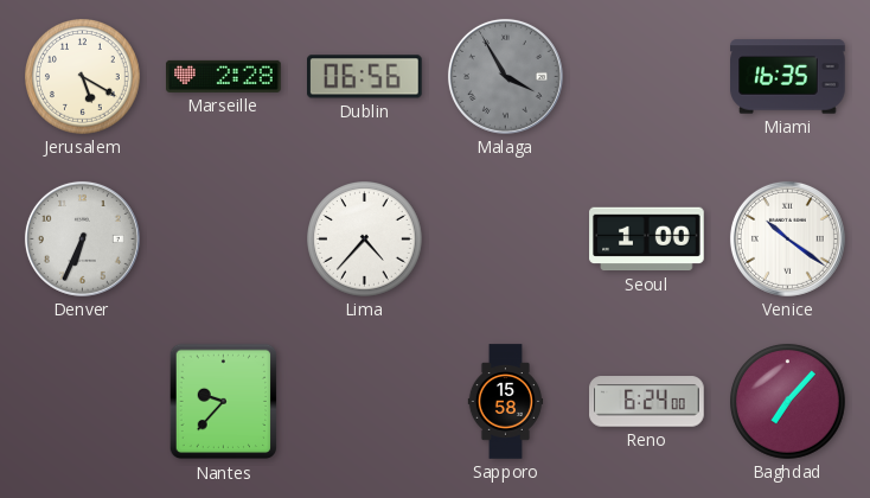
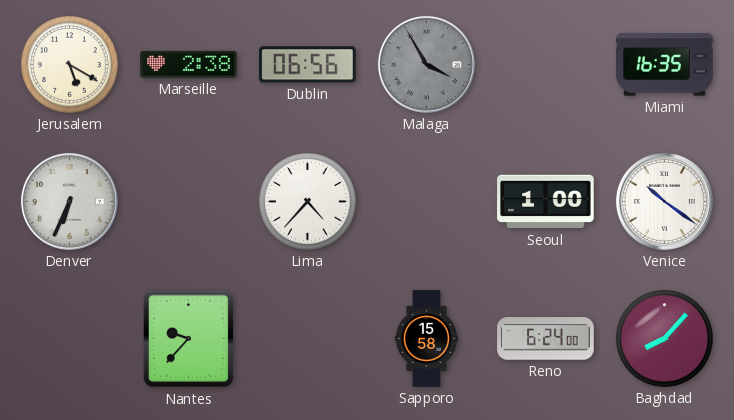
Marseille: 2:28 -> 2:38
Baghdad: 7:07 -> 8:07
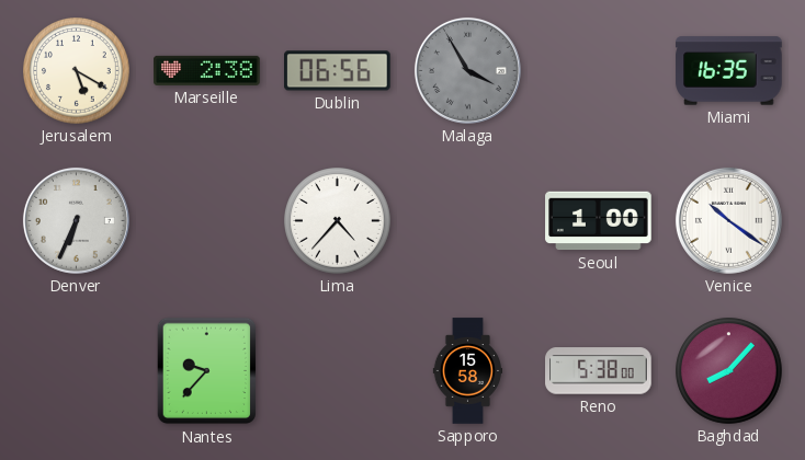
Reno: 6:24 -> 5:38
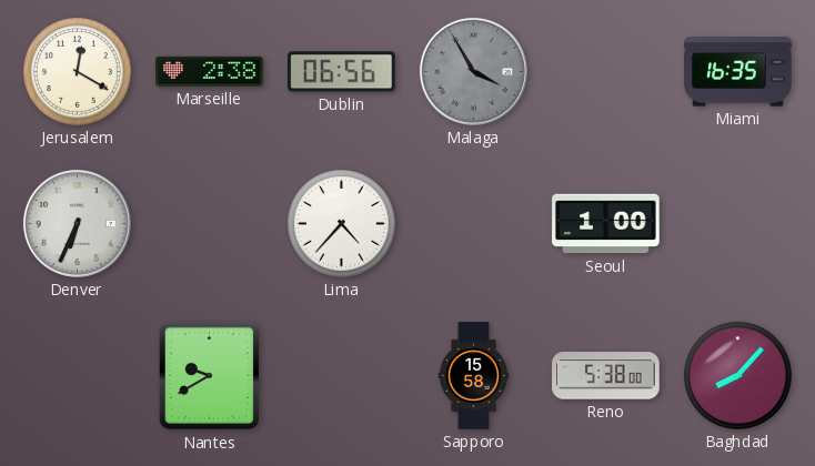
Jerusalem: 5:20 -> 12:20
Venice: 10:21 -> none
Nantes: 9:37 -> 9:40
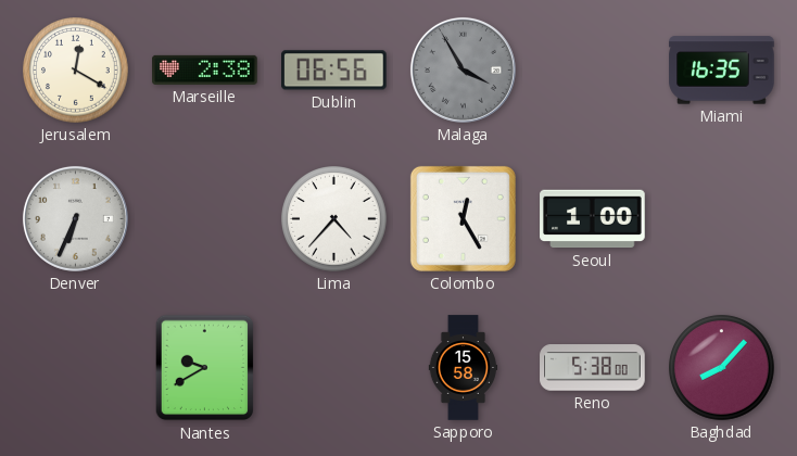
Colombo: none -> 12:25
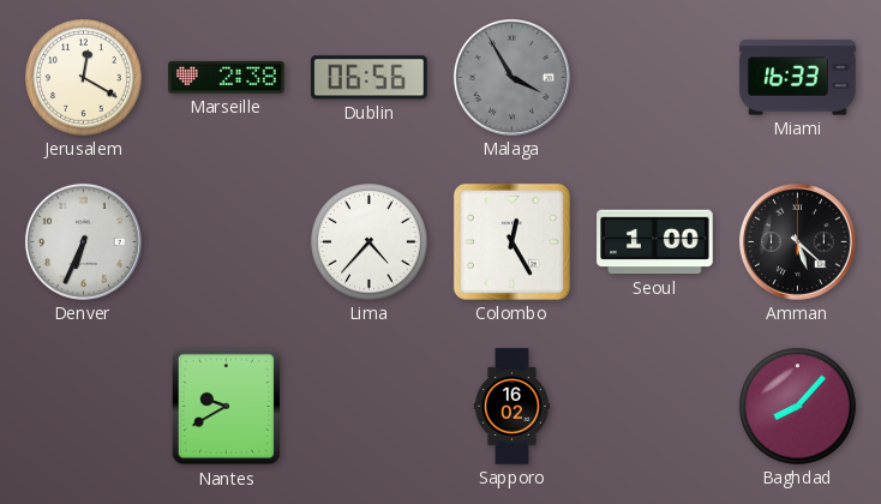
Miami: 16:35 -> 16:33
Amman: none -> 5:22
Sapporo: 15:58 -> 16:02
Reno: 5:38 -> none
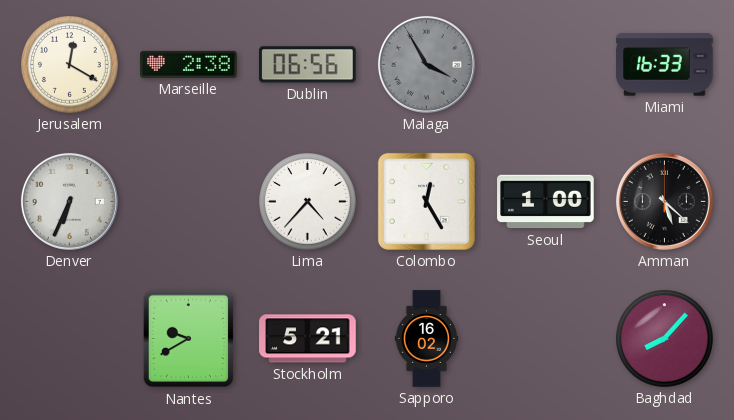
Stockholm: none -> 5:21
